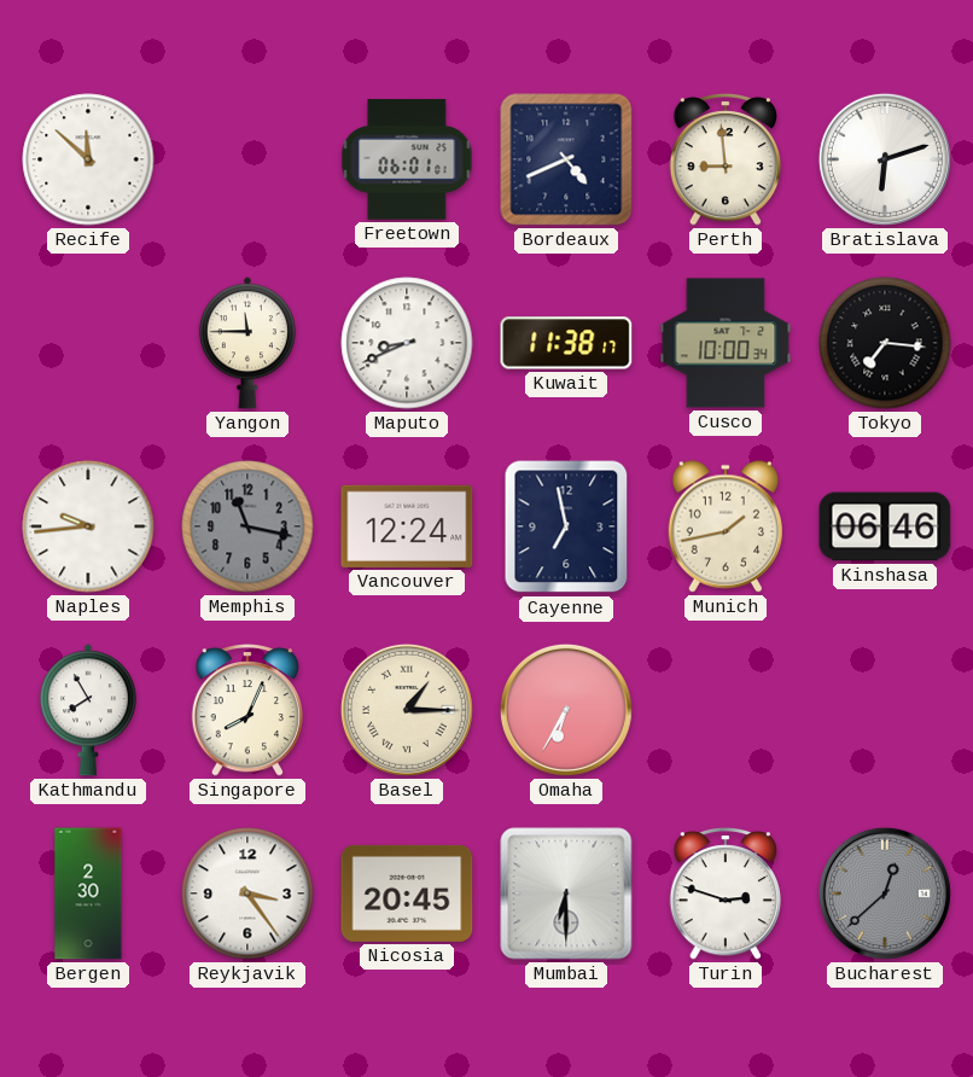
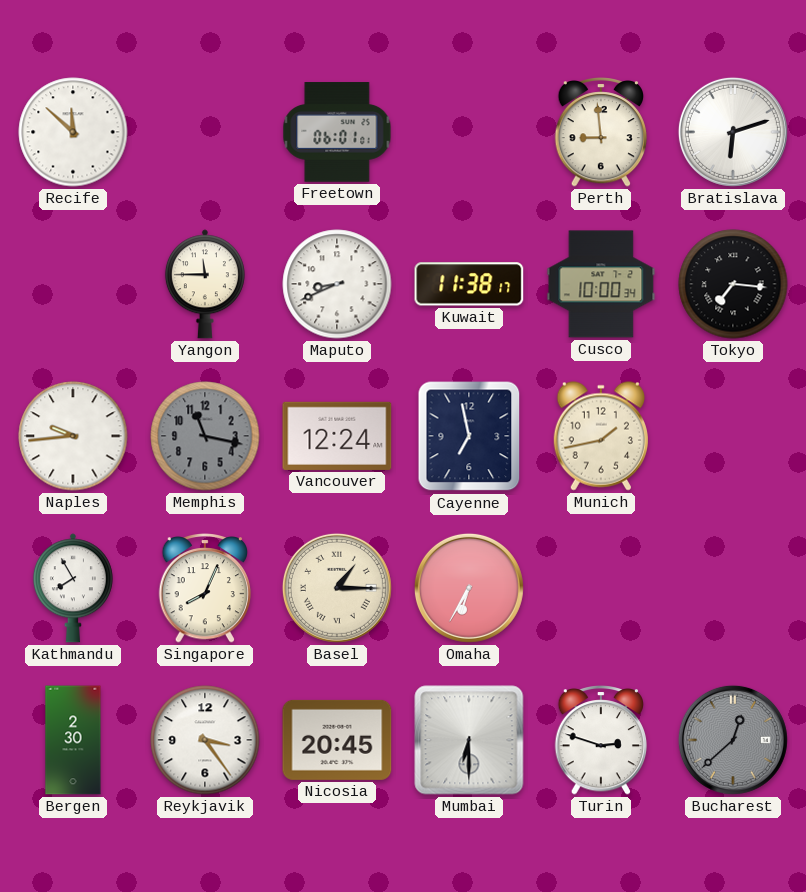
Bordeaux: 4:41 -> none
Kinshasa: 06:46 -> none
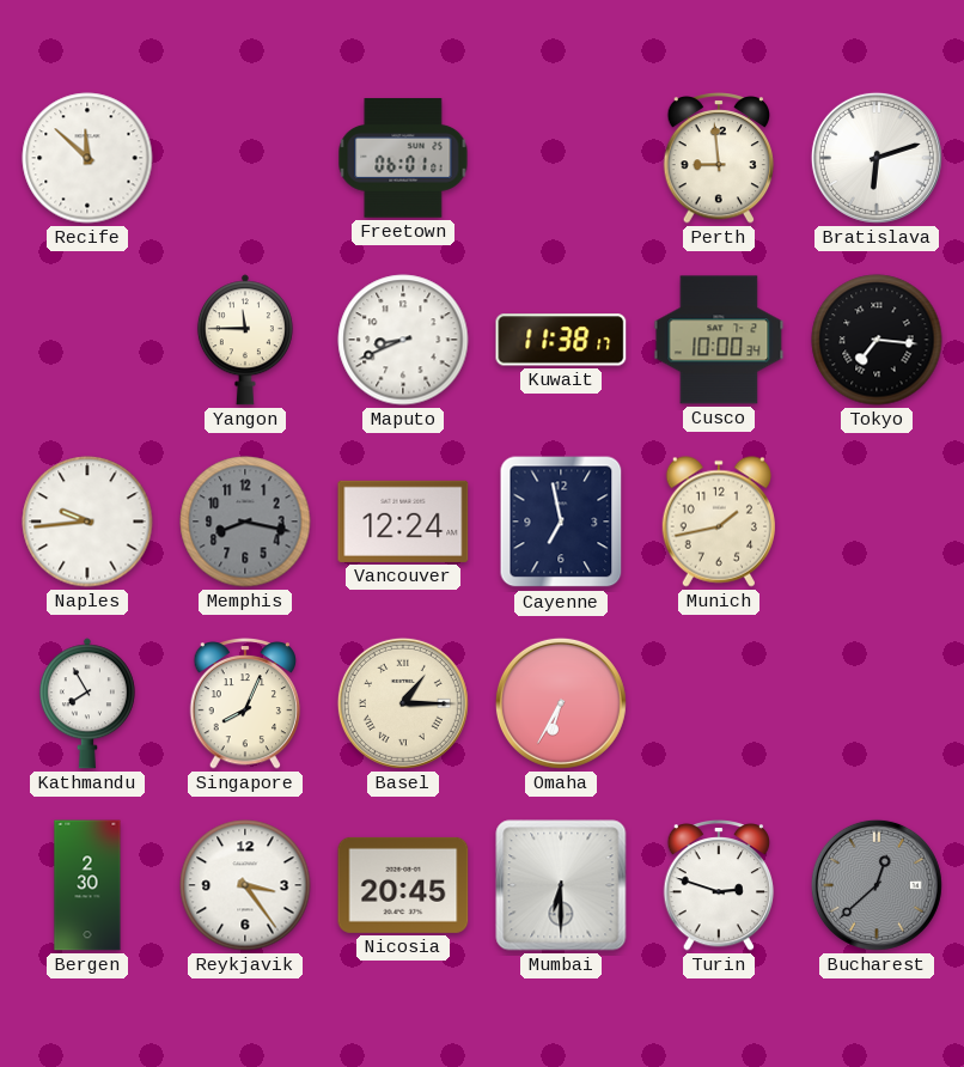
Memphis: 11:17 -> 8:17
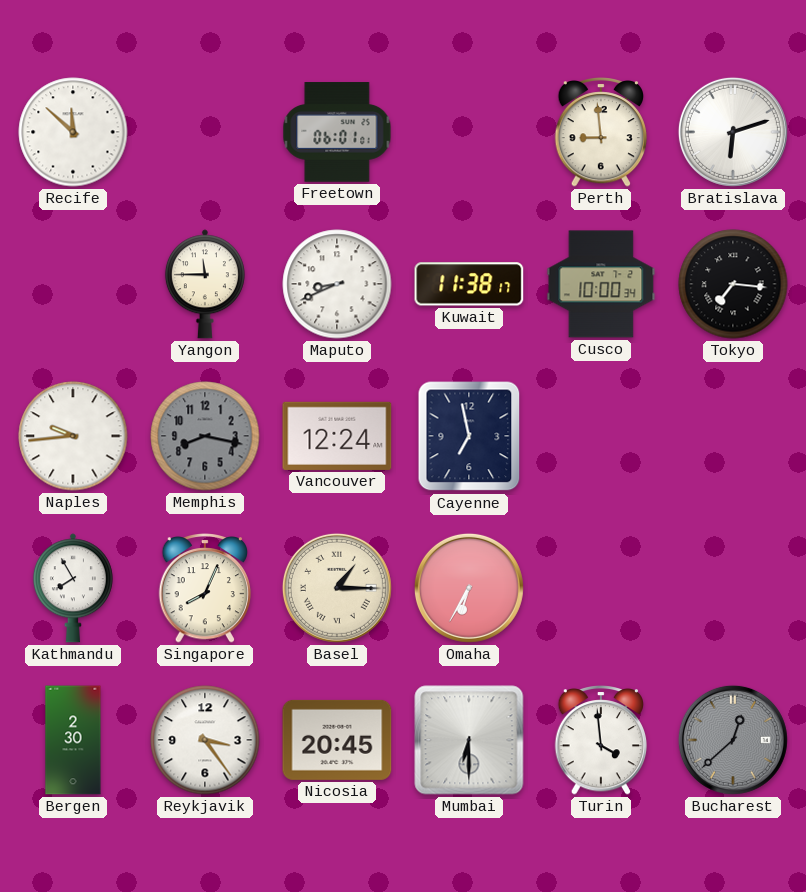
Munich: 1:43 -> none
Turin: 2:48 -> 3:59
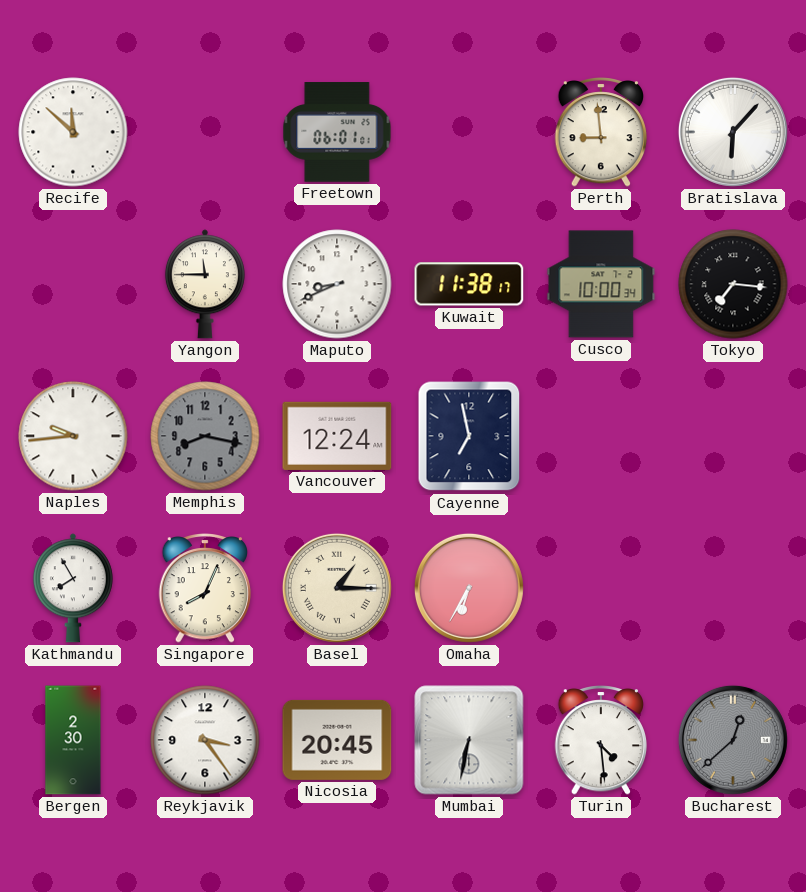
Bratislava: 6:12 -> 6:07
Mumbai: 6:30 -> 6:32
Turin: 3:59 -> 4:29
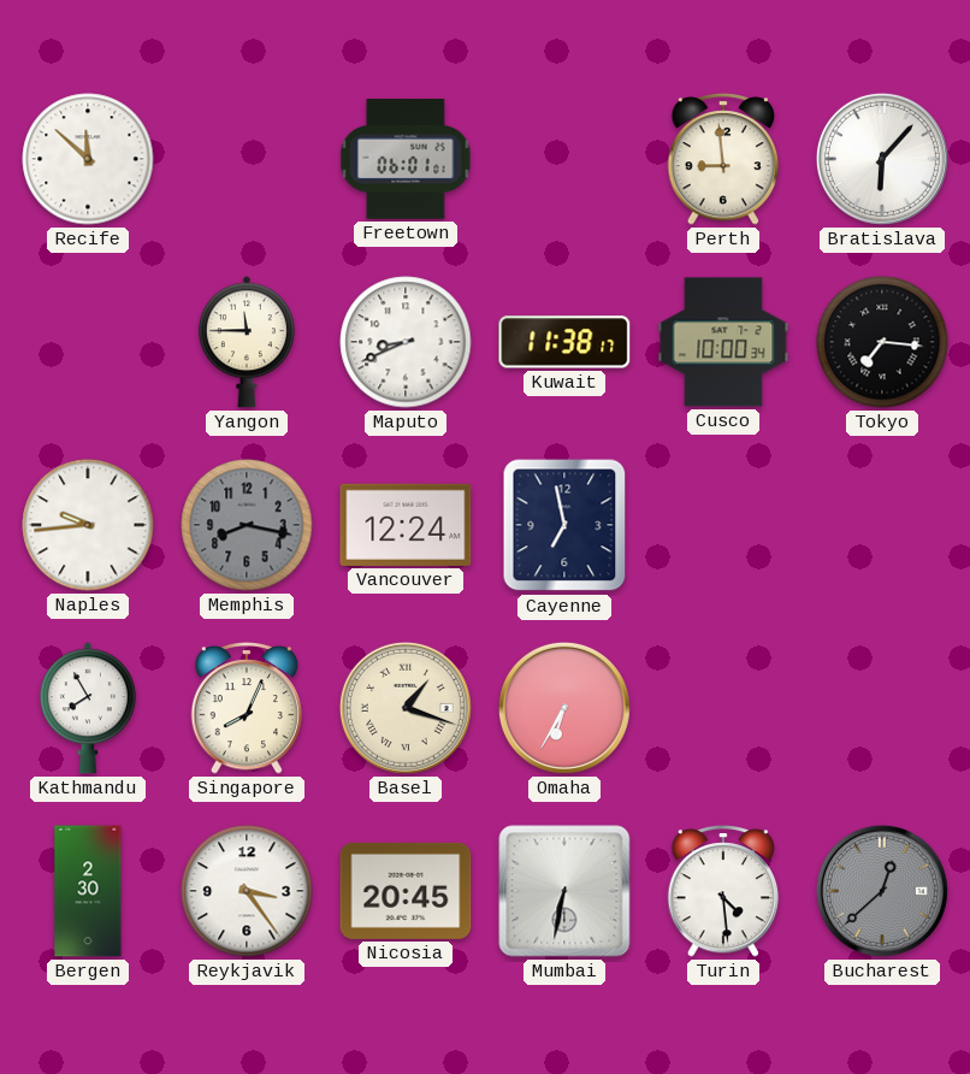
Basel: 1:15 -> 1:18
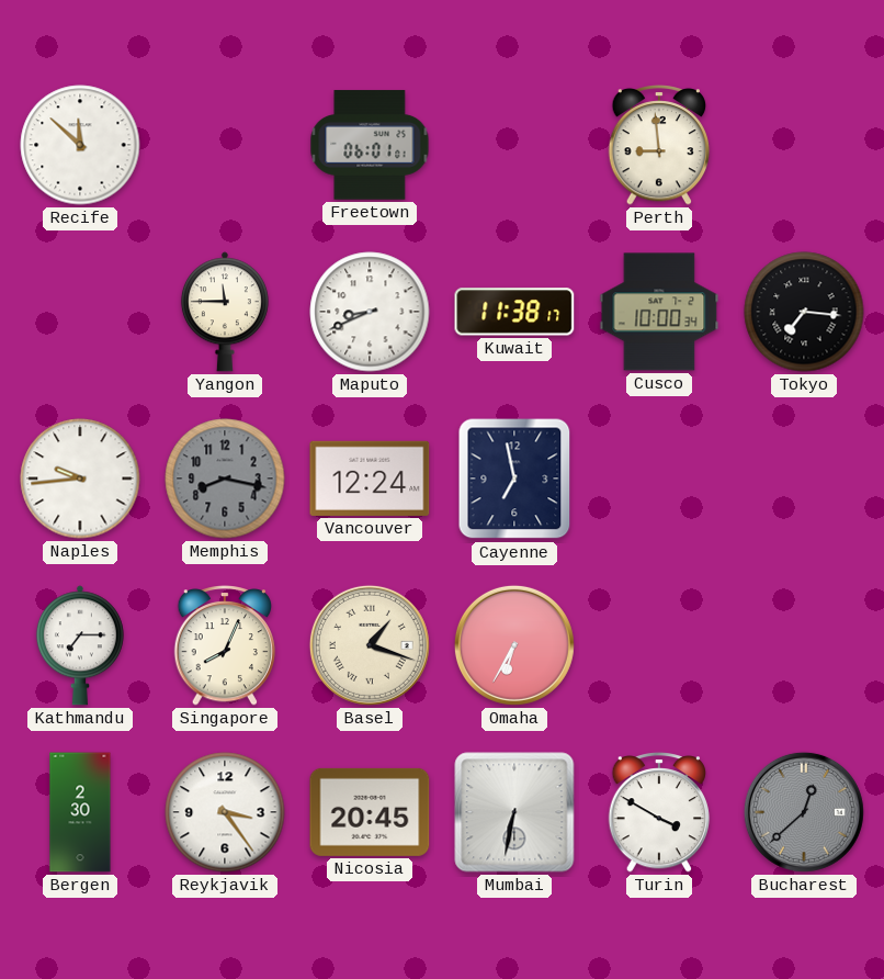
Bratislava: 6:07 -> none
Kathmandu: 7:55 -> 7:15
Turin: 4:29 -> 3:50
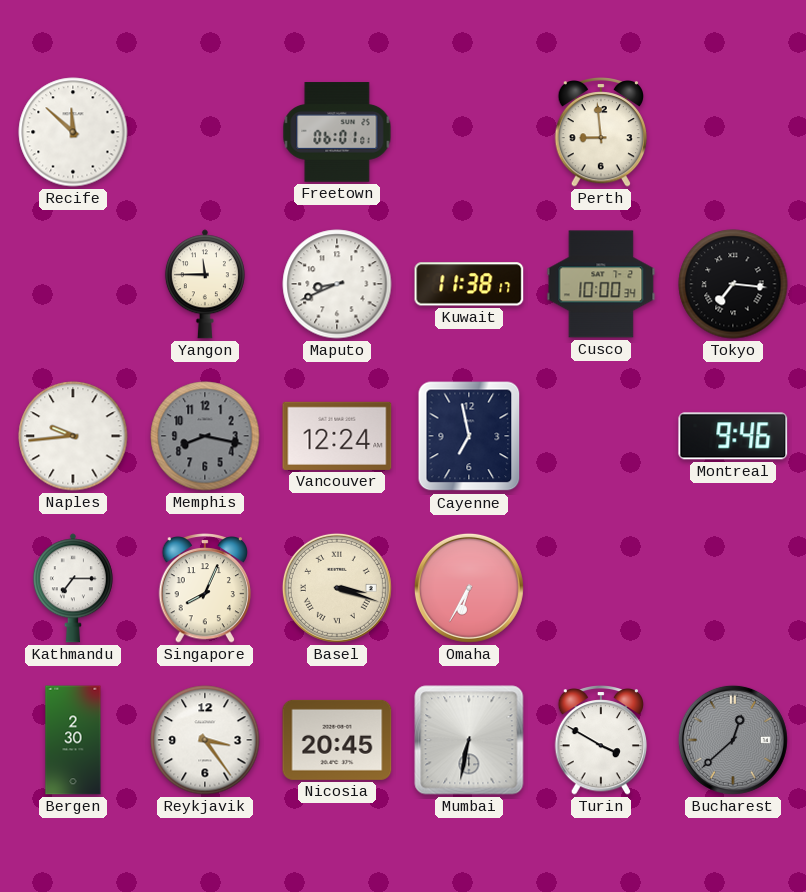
Montreal: none -> 9:46
Basel: 1:18 -> 3:18
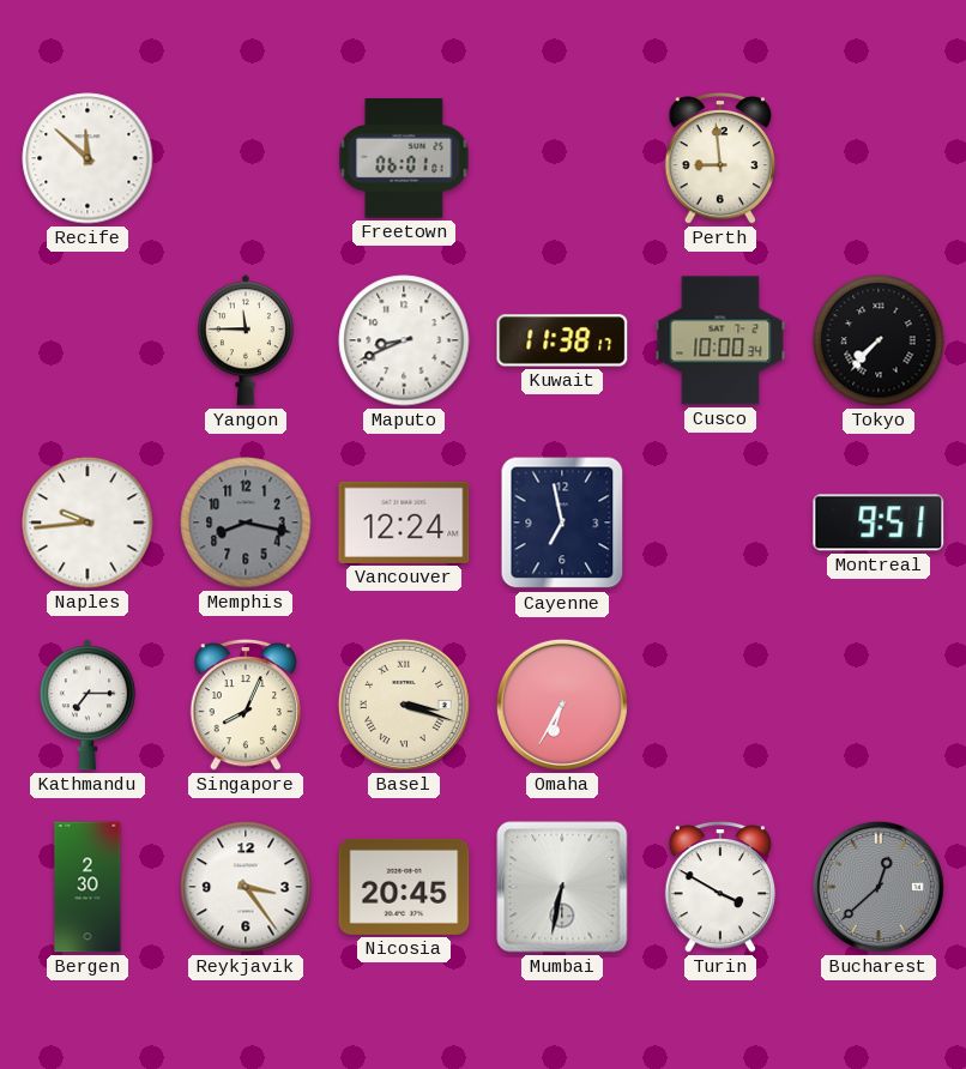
Tokyo: 7:16 -> 7:37
Montreal: 9:46 -> 9:51
